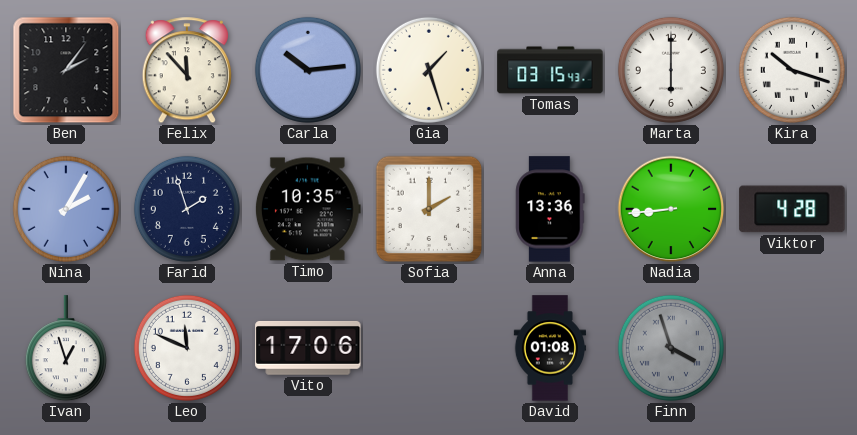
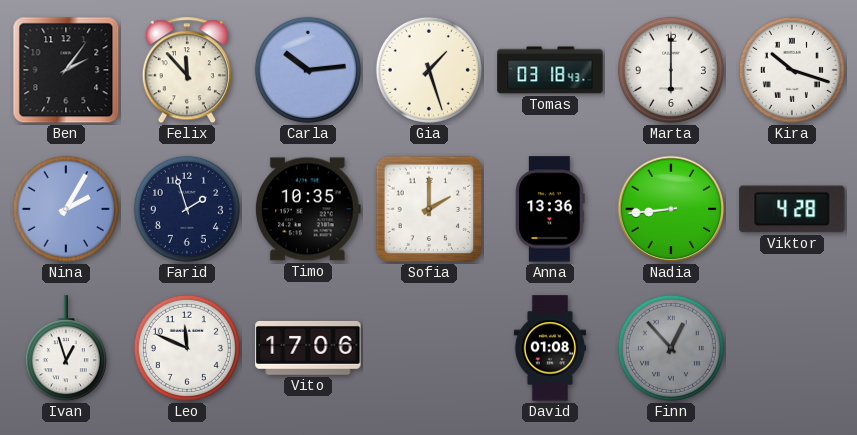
Tomas: 03:15 -> 03:18
Finn: 3:57 -> 12:53
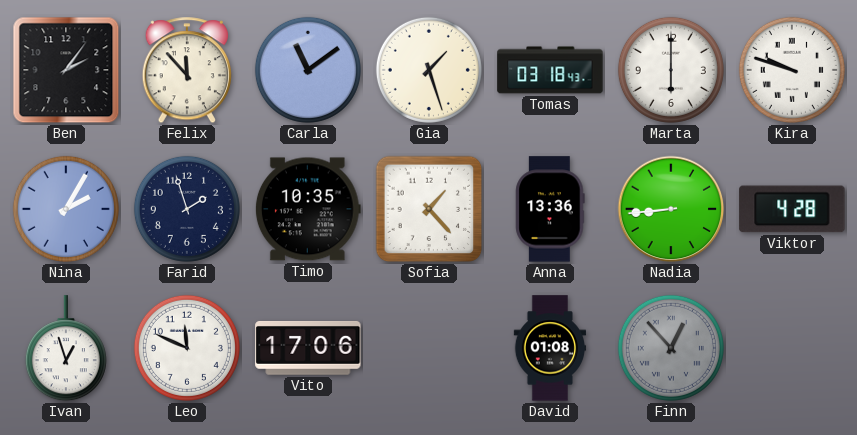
Carla: 10:14 -> 11:09
Kira: 10:18 -> 9:48
Sofia: 2:00 -> 1:23
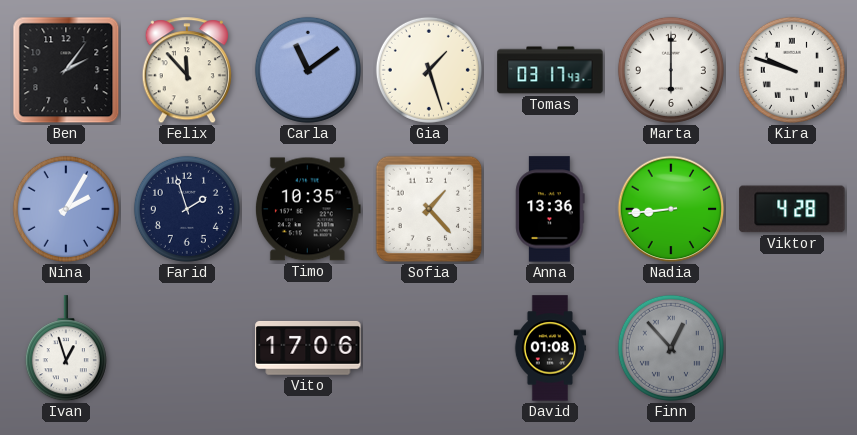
Tomas: 03:18 -> 03:17
Leo: 11:49 -> none
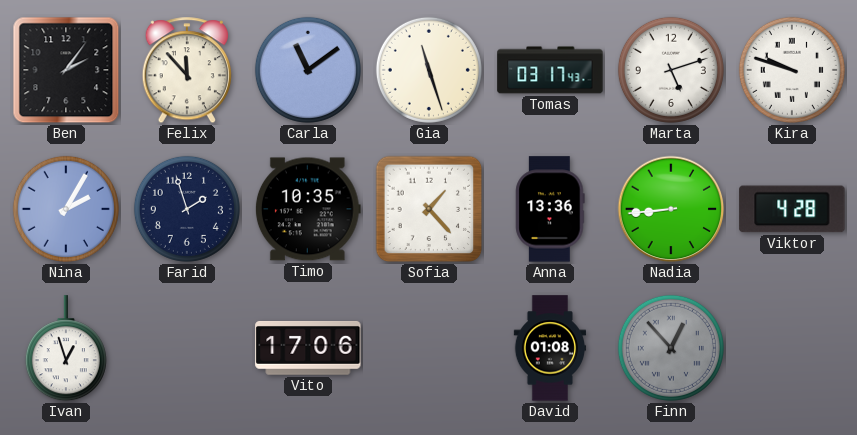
Gia: 1:27 -> 11:27
Marta: 6:00 -> 5:12
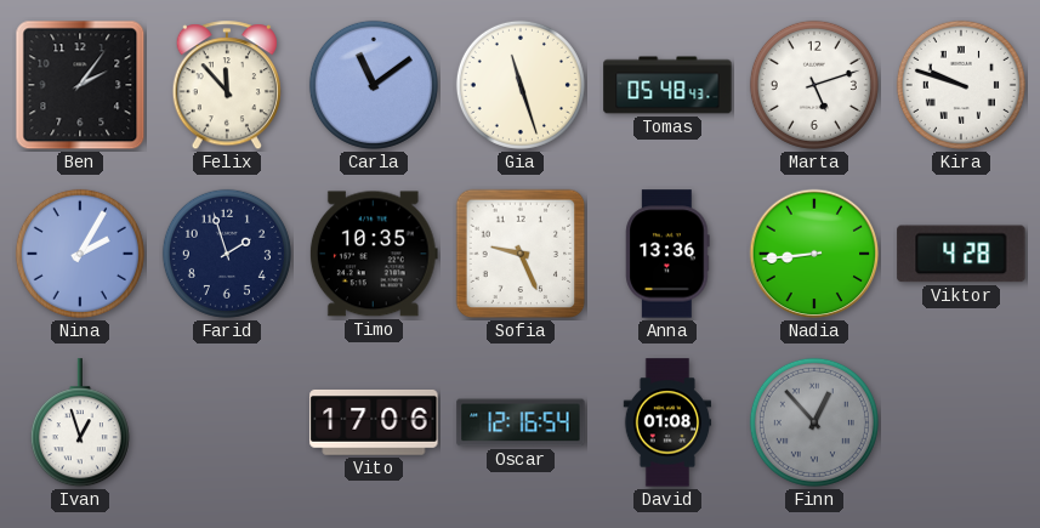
Tomas: 03:17 -> 05:48
Sofia: 1:23 -> 9:26
Oscar: none -> 12:16
